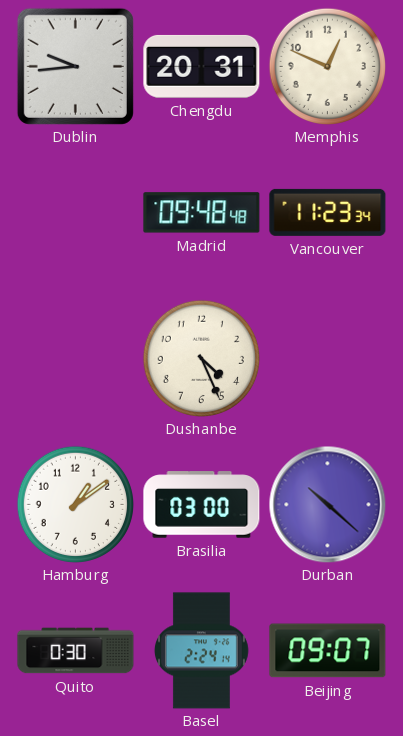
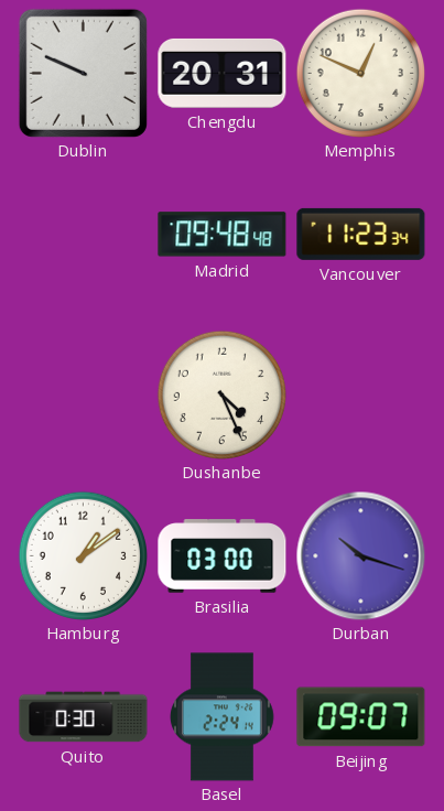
Dublin: 9:44 -> 9:49
Durban: 10:22 -> 10:18
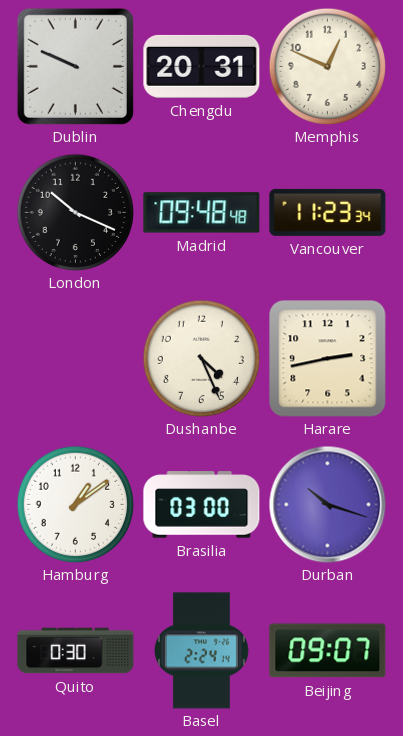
London: none -> 10:19
Harare: none -> 2:43
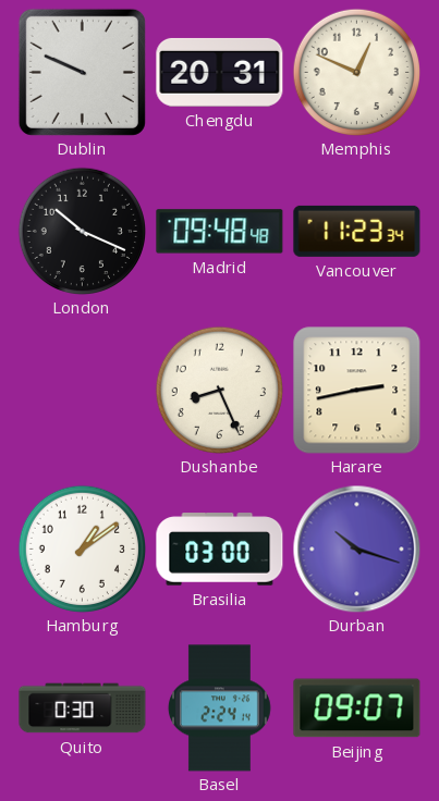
Dushanbe: 4:26 -> 8:26
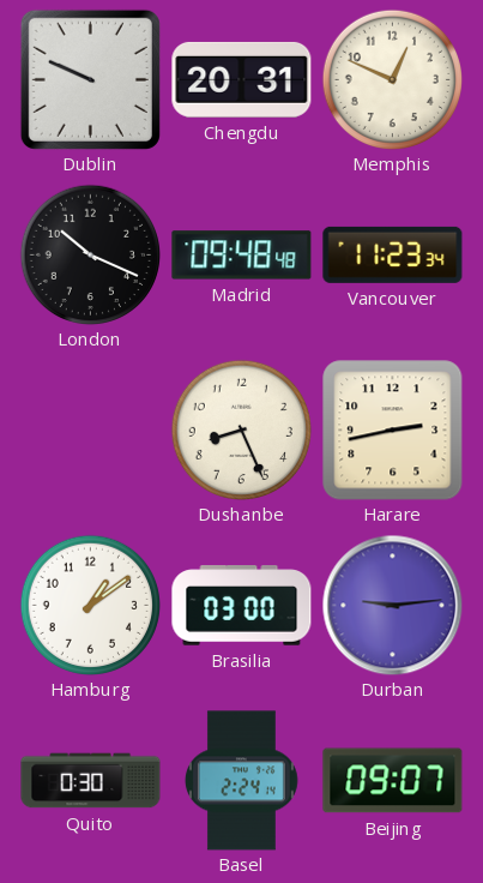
Durban: 10:18 -> 9:14
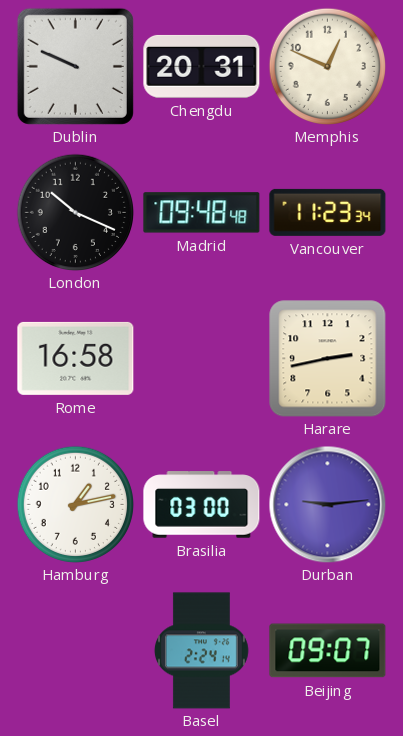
Rome: none -> 16:58
Dushanbe: 8:26 -> none
Hamburg: 1:09 -> 1:13
Quito: 0:30 -> none
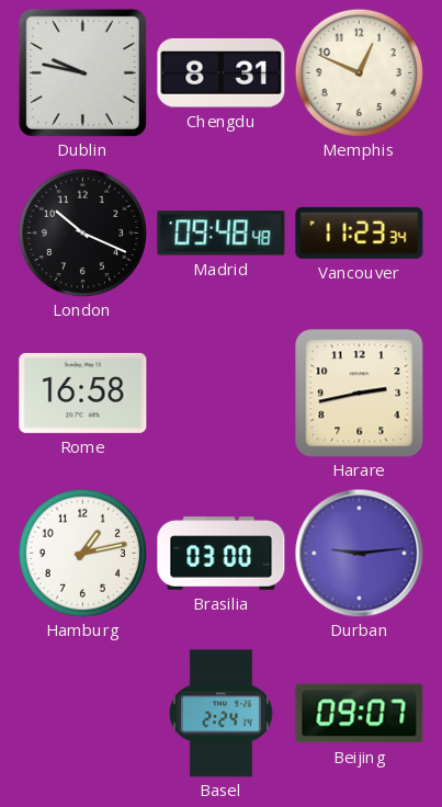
Dublin: 9:49 -> 9:47
Chengdu: 20:31 -> 8:31
